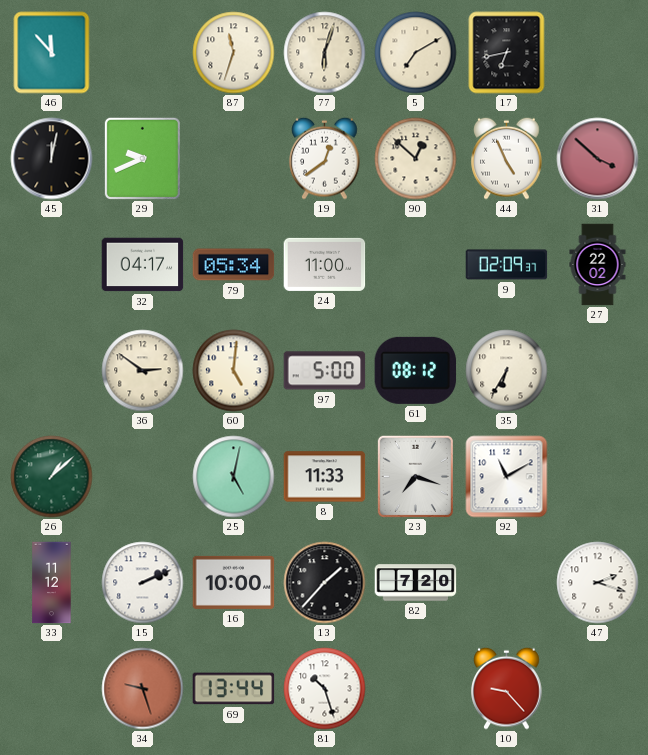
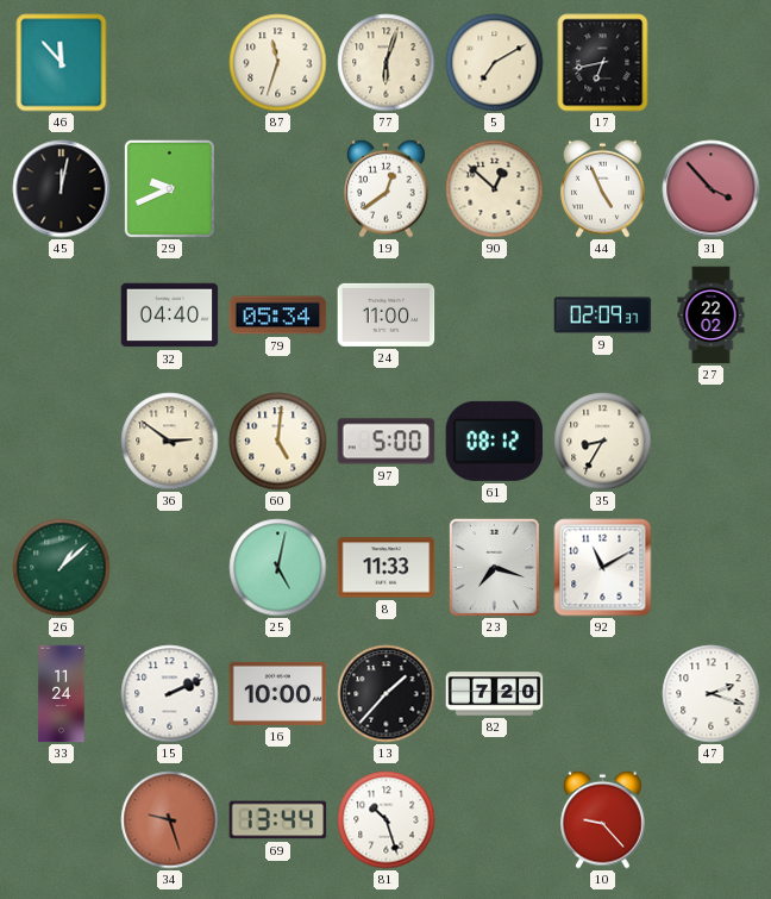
31: 3:52 -> 3:53
32: 04:17 -> 04:40
35: 6:35 -> 8:35
33: 11:12 -> 11:24
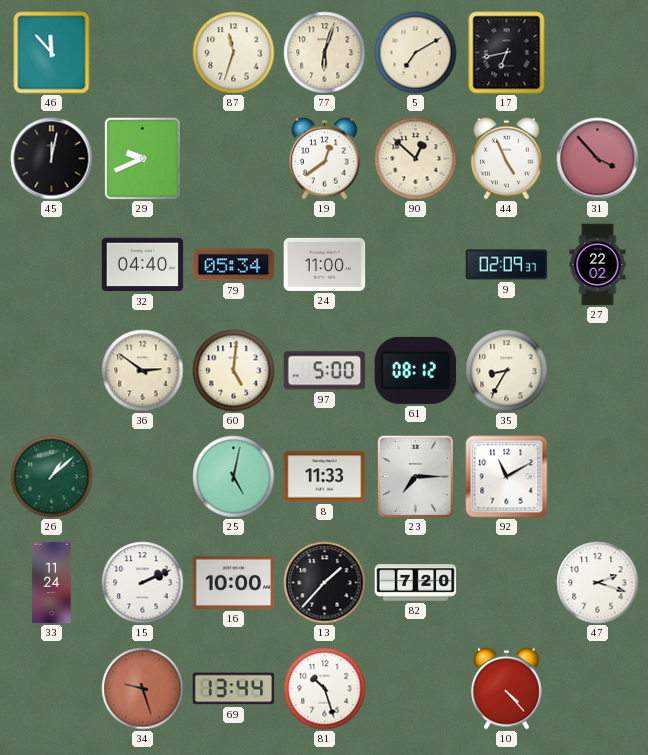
23: 7:18 -> 7:15
10: 9:23 -> 4:23
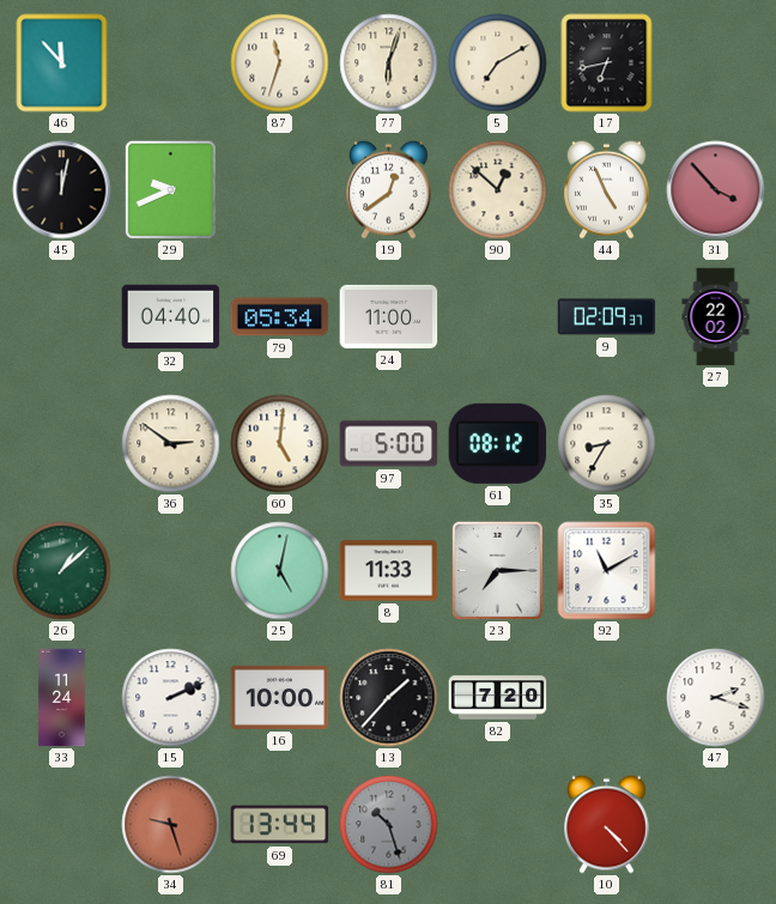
81 dial: white -> grey
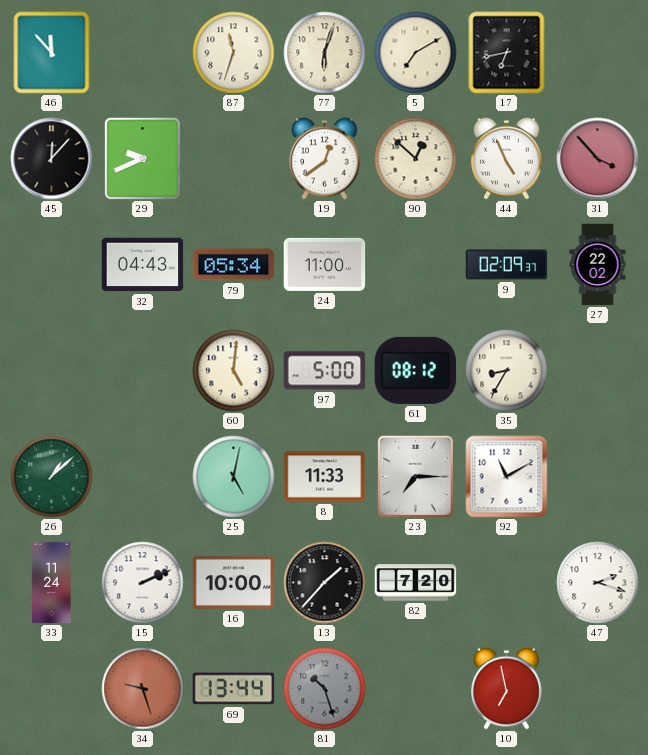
45: 12:02 -> 12:07
32: 04:40 -> 04:43
36: 2:51 -> none
10: 4:23 -> 6:58
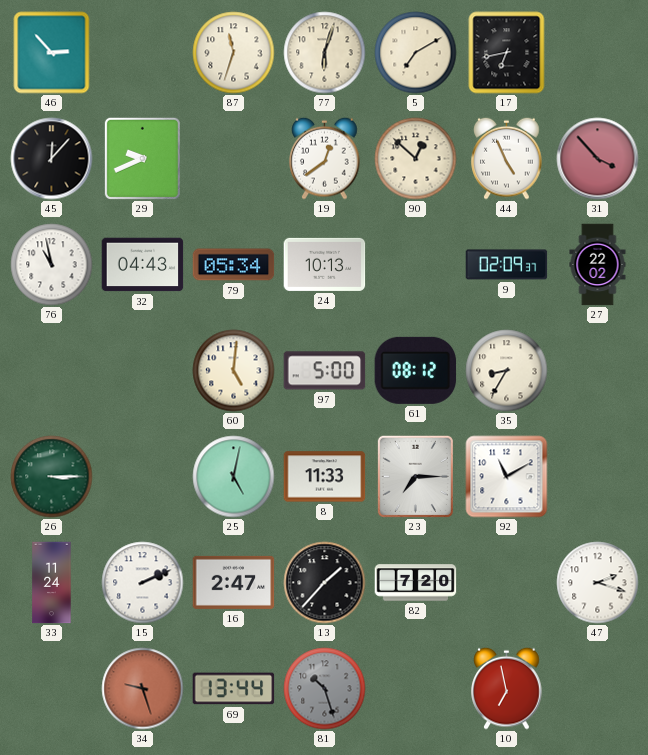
46: 11:53 -> 2:53
76: none -> 10:58
24: 11:00 -> 10:13
26: 1:08 -> 3:15
16: 10:00 -> 2:47
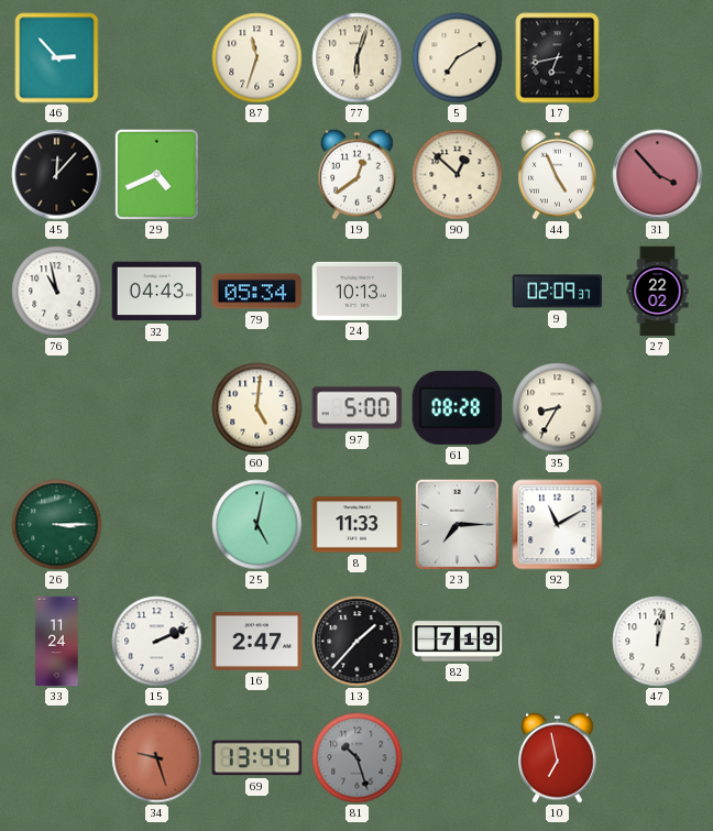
29: 9:41 -> 4:41
61: 08:12 -> 08:28
82: 7:20 -> 7:19
47: 2:18 -> 12:02
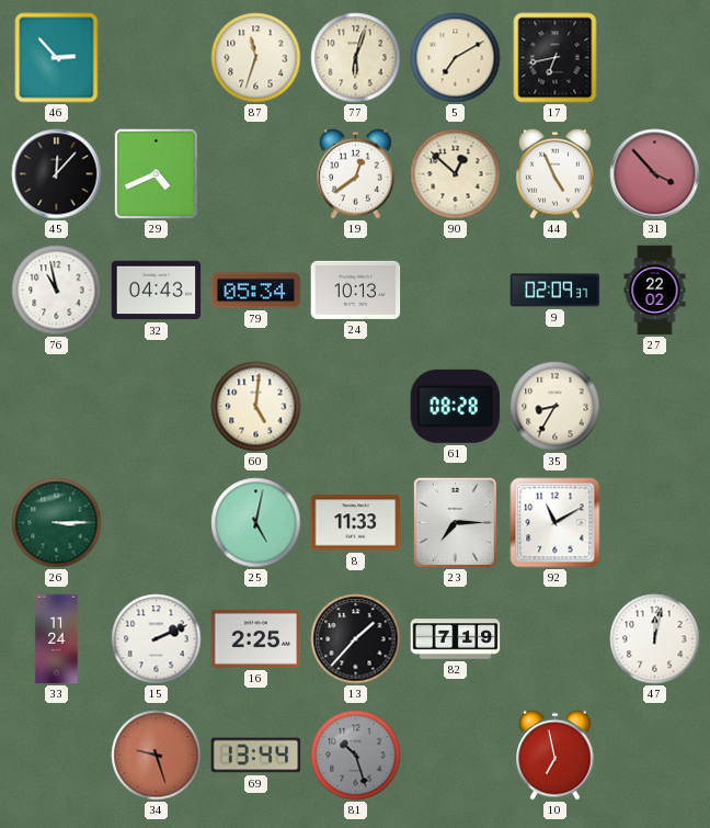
97: 5:00 -> none
16: 2:47 -> 2:25
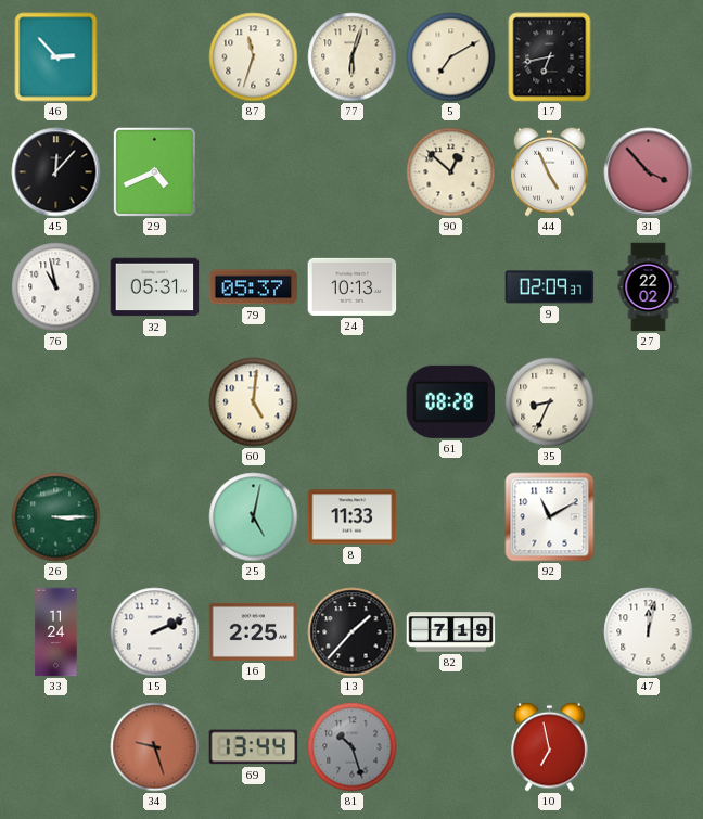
19: 12:39 -> none
32: 04:43 -> 05:31
79: 05:34 -> 05:37
35: 8:35 -> 8:34
23: 7:15 -> none
